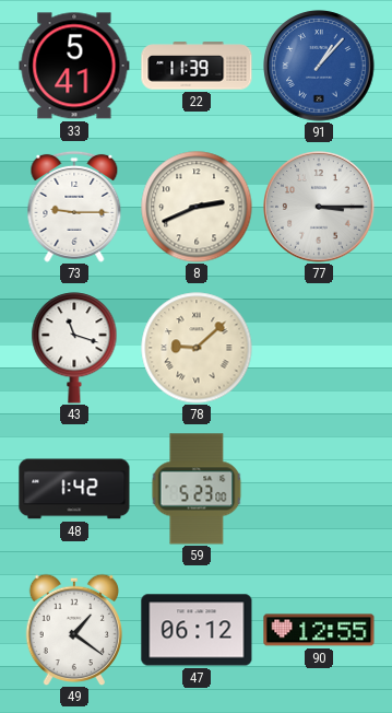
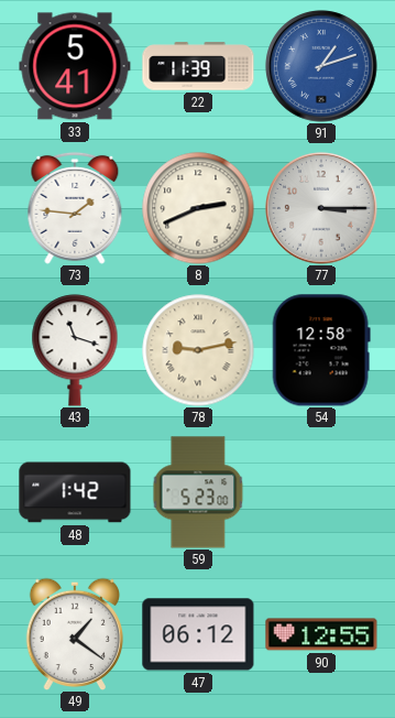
91: 1:07 -> 1:12
73: 9:15 -> 1:46
78: 9:08 -> 9:13
54: none -> 12:58
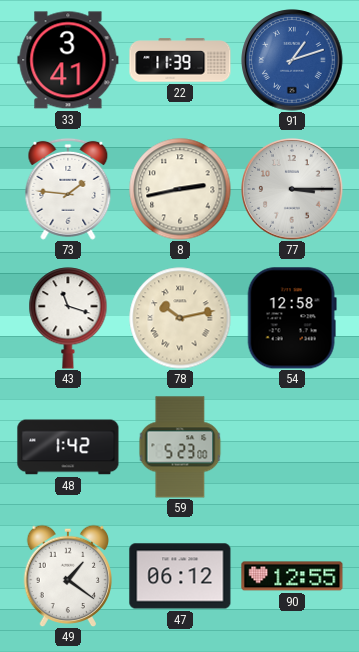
33: 5:41 -> 3:41
8: 2:41 -> 2:43
78: 9:13 -> 10:13
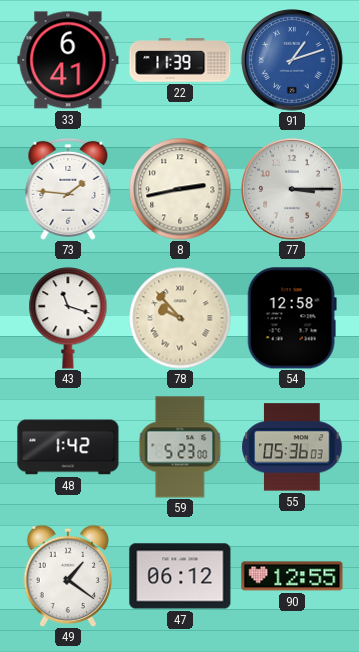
33: 3:41 -> 6:41
78: 10:13 -> 9:53
55: none -> 05:36
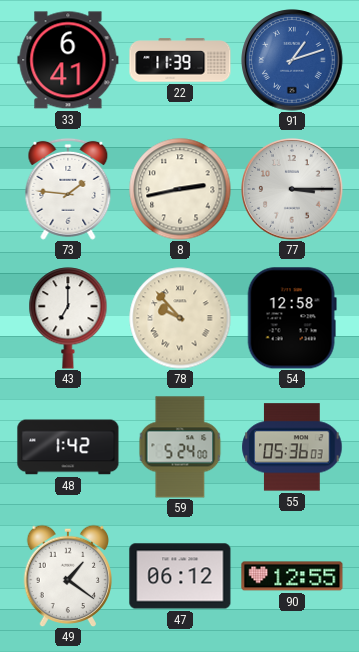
43: 11:18 -> 7:00
59: 5:23 -> 5:24
